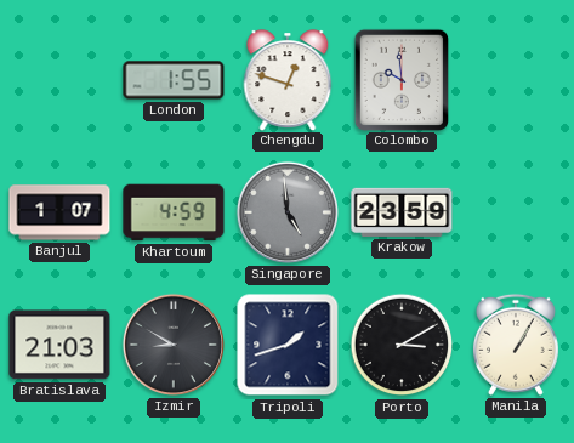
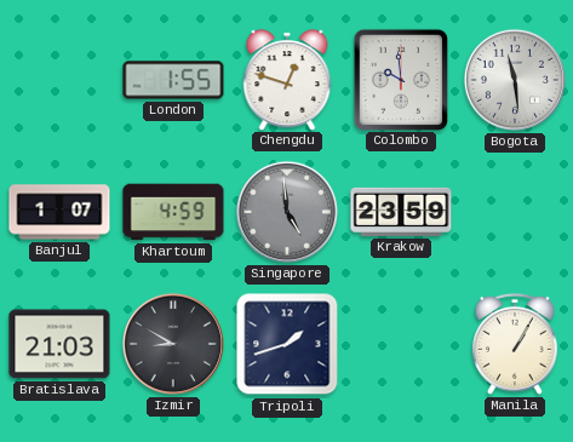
Bogota: none -> 11:29
Porto: 3:10 -> none
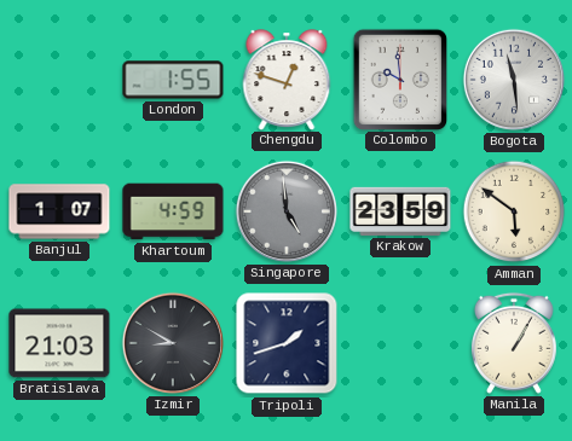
Amman: none -> 5:51
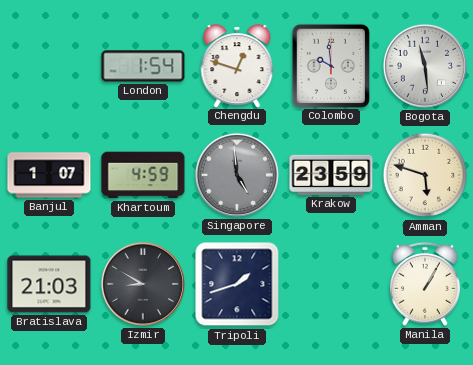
London: 1:55 -> 1:54
Amman: 5:51 -> 5:48
